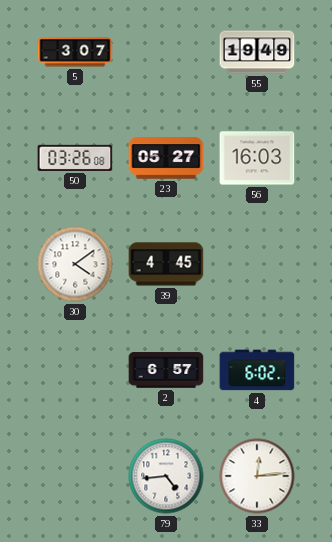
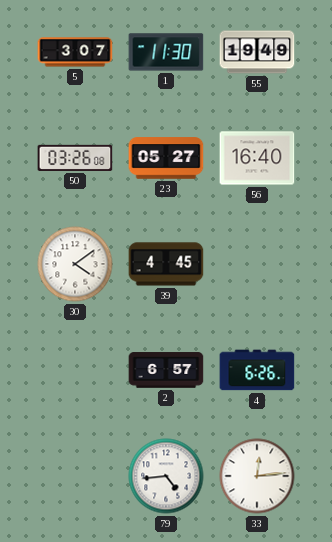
1: none -> 11:30
56: 16:03 -> 16:40
4: 6:02 -> 6:26
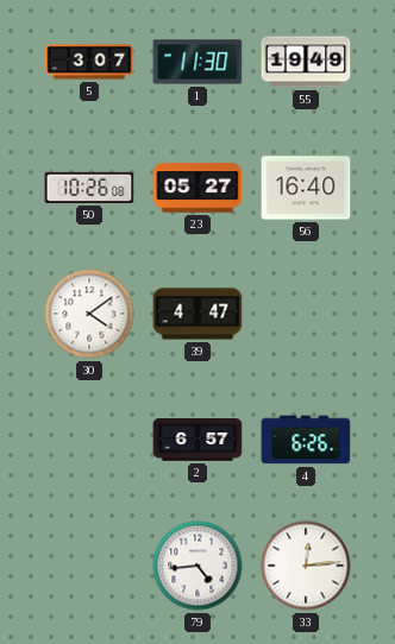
50: 03:26 -> 10:26
39: 4:45 -> 4:47
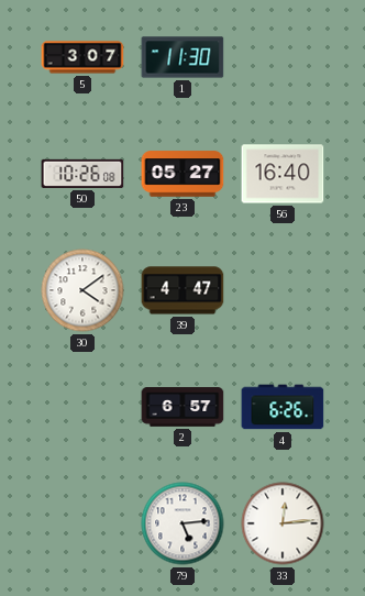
55: 19:49 -> none
79: 4:44 -> 5:14
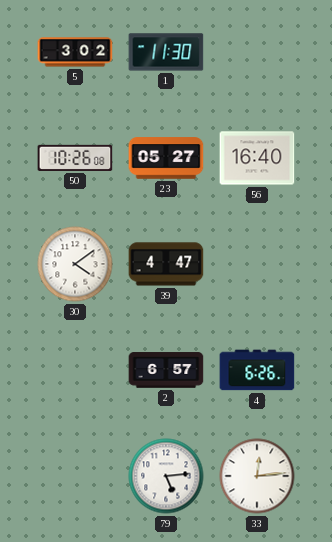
5: 3:07 -> 3:02
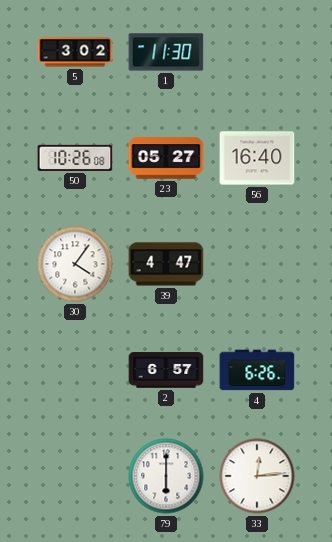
30: 4:09 -> 4:06
79: 5:14 -> 6:00
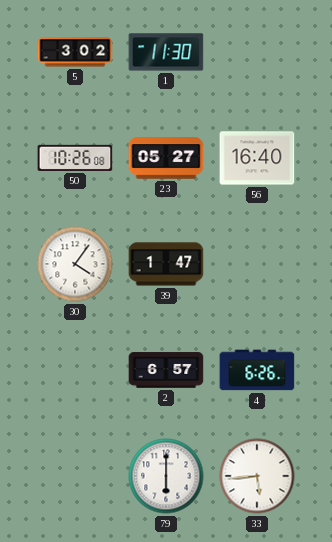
39: 4:47 -> 1:47
33: 12:14 -> 5:44
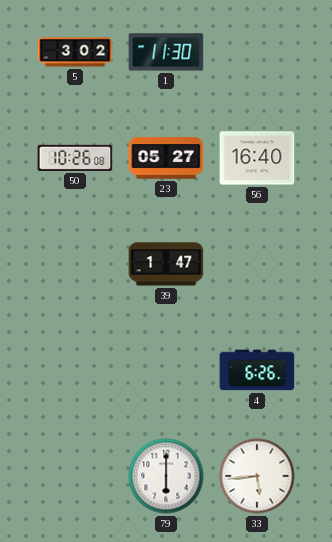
30: 4:06 -> none
2: 6:57 -> none
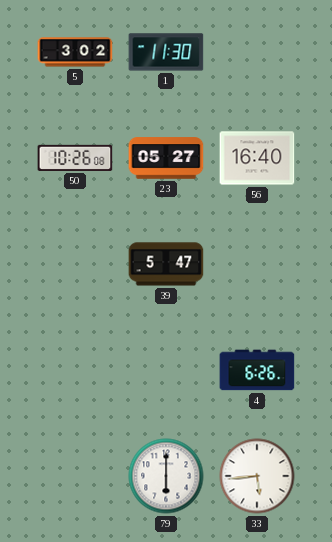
39: 1:47 -> 5:47
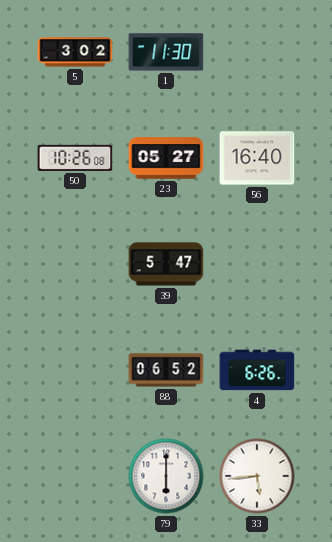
88: none -> 06:52
